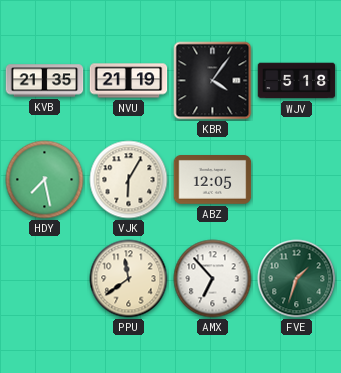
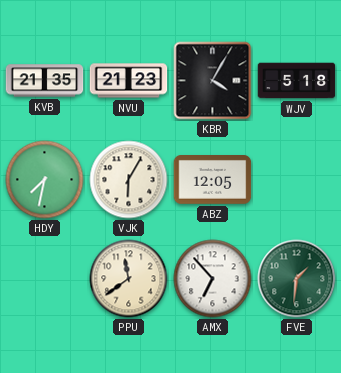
NVU: 21:19 -> 21:23
KBR: 4:06 -> 4:05
HDY: 7:28 -> 7:32
FVE: 1:33 -> 1:31
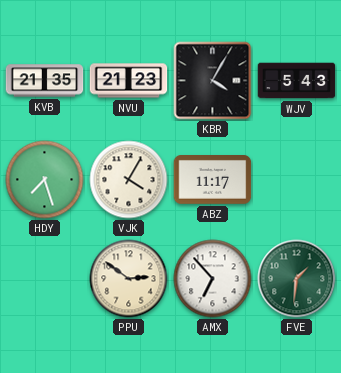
WJV: 5:18 -> 5:43
HDY: 7:32 -> 7:27
VJK: 6:05 -> 4:05
ABZ: 12:05 -> 11:17
PPU: 11:39 -> 2:51
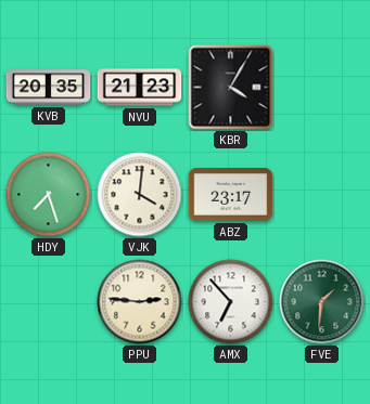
KVB: 21:35 -> 20:35
WJV: 5:43 -> none
VJK: 4:05 -> 4:01
ABZ: 11:17 -> 23:17
PPU: 2:51 -> 2:46
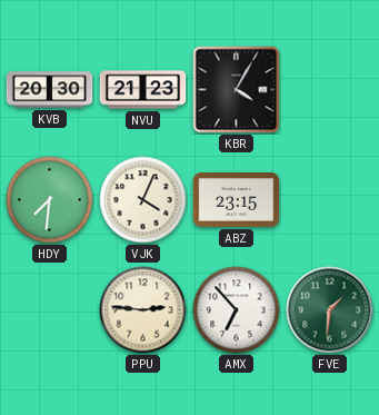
KVB: 20:35 -> 20:30
HDY: 7:27 -> 7:31
VJK: 4:01 -> 4:04
ABZ: 23:17 -> 23:15
